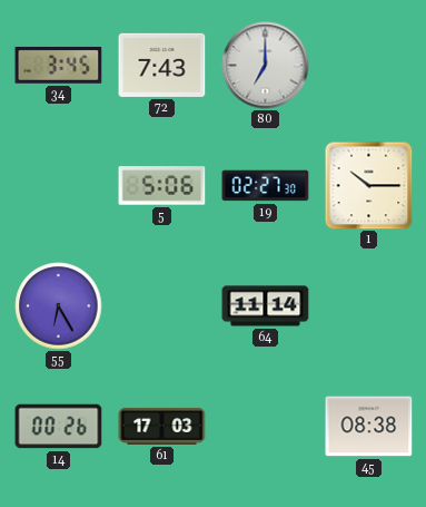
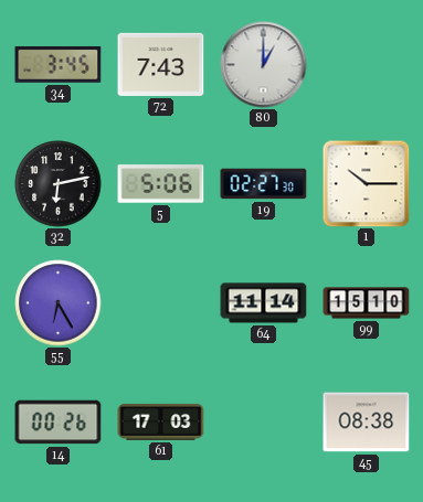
80: 7:00 -> 1:00
32: none -> 6:13
99: none -> 15:10
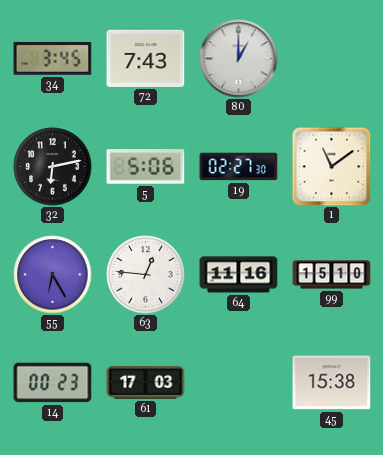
1: 10:15 -> 11:09
63: none -> 12:46
64: 11:14 -> 11:16
14: 00:26 -> 00:23
45: 08:38 -> 15:38
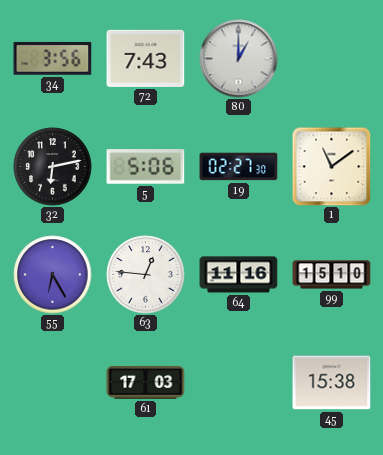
34: 3:45 -> 3:56
14: 00:23 -> none
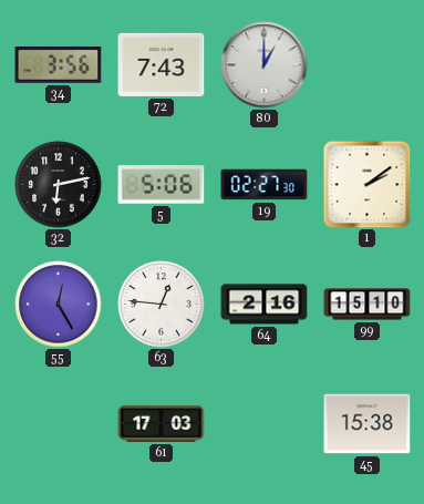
1: 11:09 -> 2:09
55: 6:25 -> 12:25
64: 11:16 -> 2:16
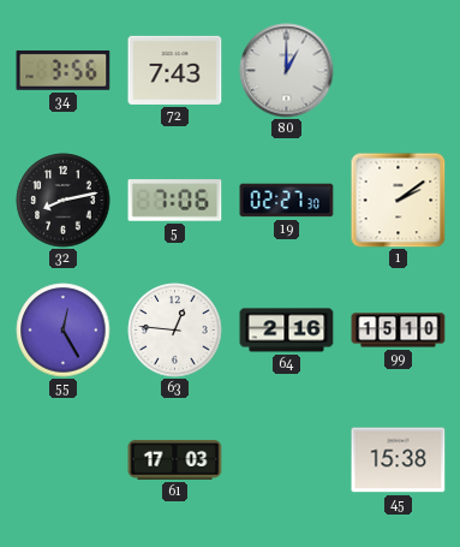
32: 6:13 -> 8:13
5: 5:06 -> 7:06
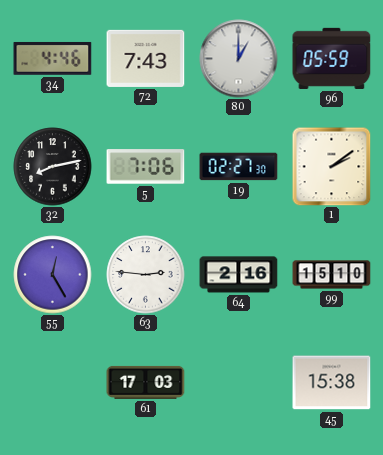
34: 3:56 -> 4:46
96: none -> 05:59
63: 12:46 -> 2:46
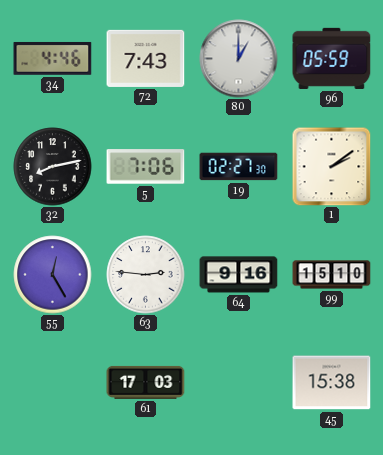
64: 2:16 -> 9:16
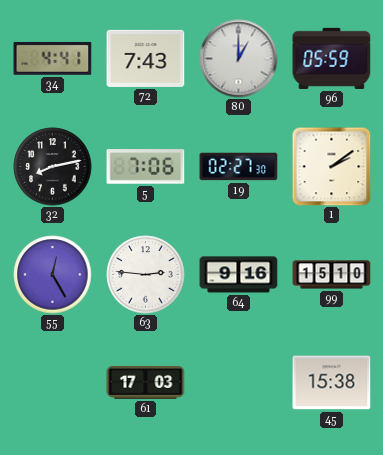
34: 4:46 -> 4:41
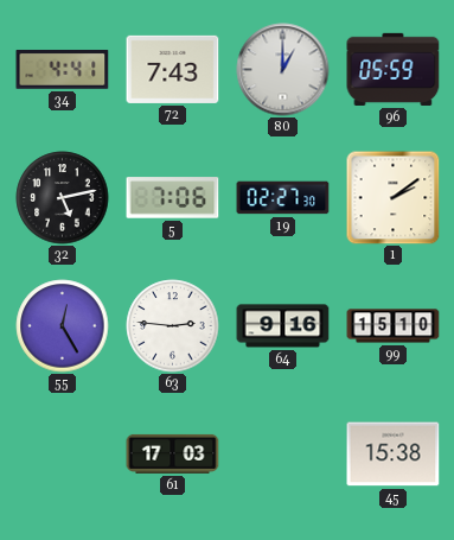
32: 8:13 -> 5:13
